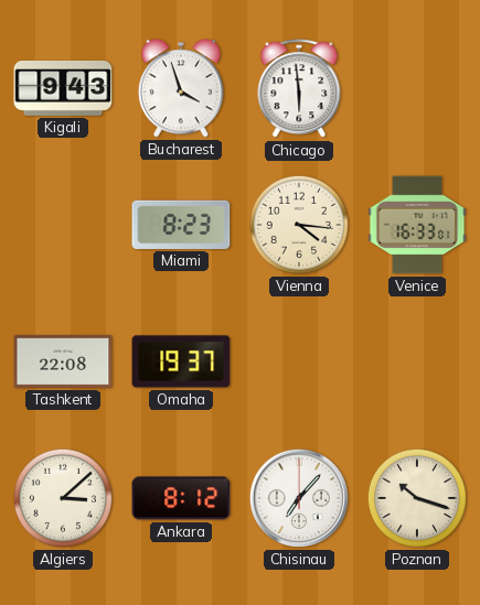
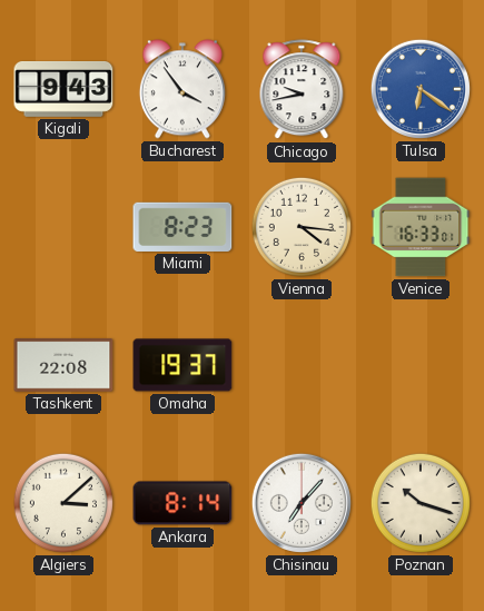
Bucharest: 3:57 -> 3:54
Chicago: 5:59 -> 9:43
Tulsa: none -> 6:21
Ankara: 8:12 -> 8:14
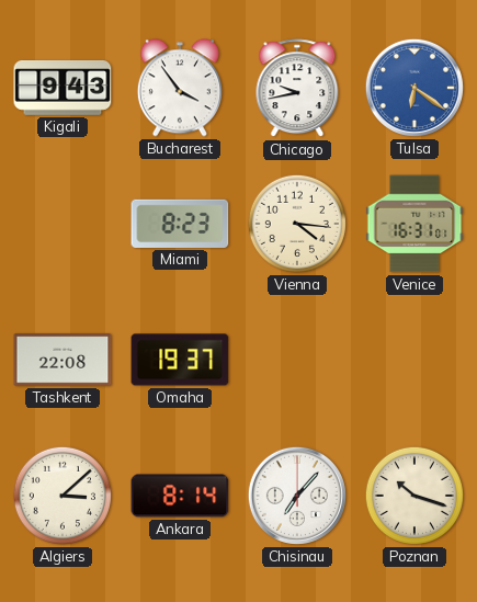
Venice: 16:33 -> 16:31
